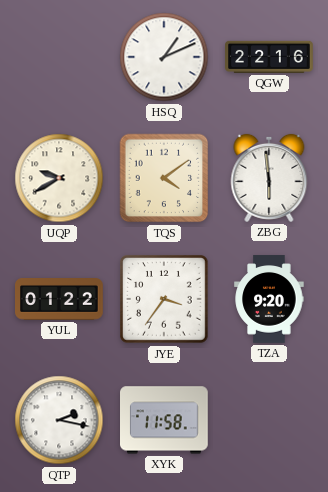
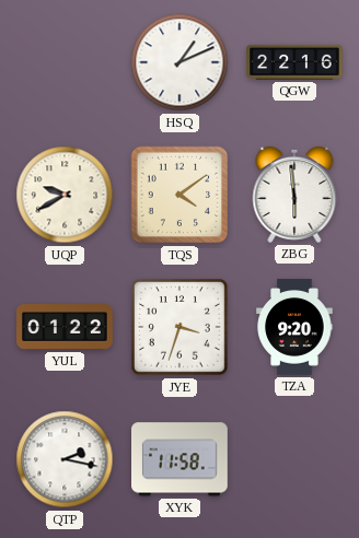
JYE: 3:36 -> 3:33
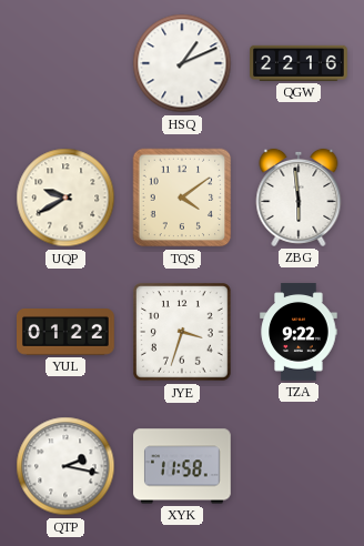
TZA: 9:20 -> 9:22
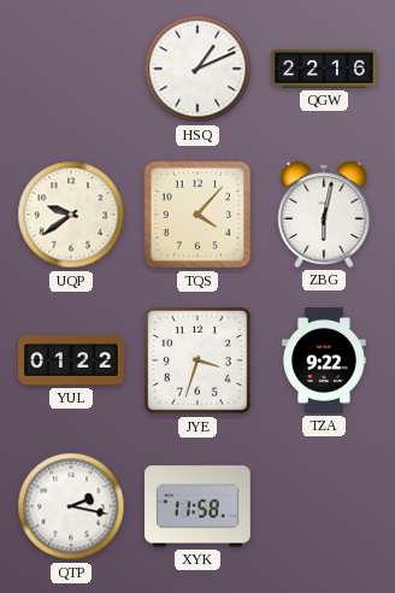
UQP: 9:40 -> 9:39
TQS: 4:09 -> 4:07
ZBG: 5:59 -> 6:02
